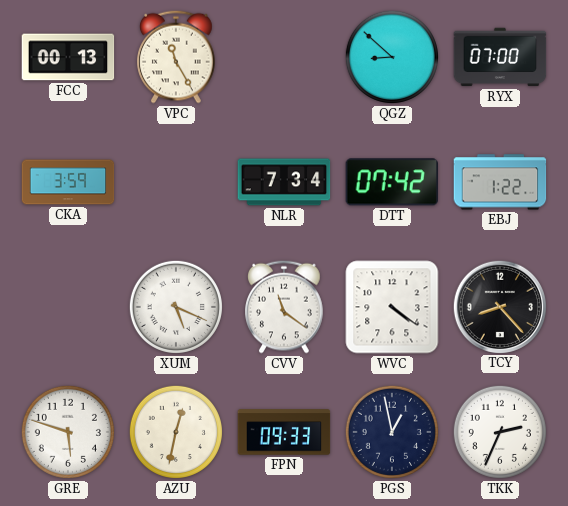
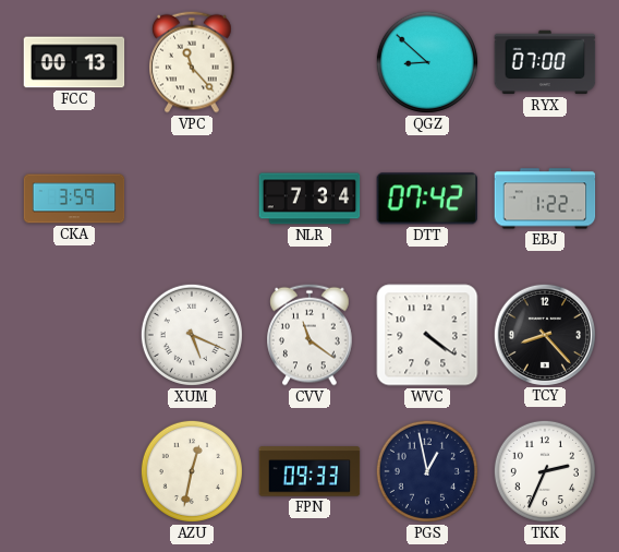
VPC: 11:25 -> 11:23
GRE: 5:48 -> none
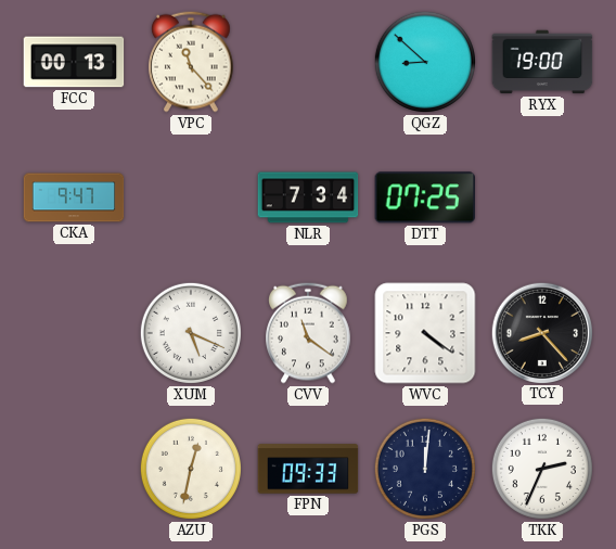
RYX: 07:00 -> 19:00
CKA: 3:59 -> 9:47
DTT: 07:42 -> 07:25
EBJ: 1:22 -> none
PGS: 12:58 -> 12:01
